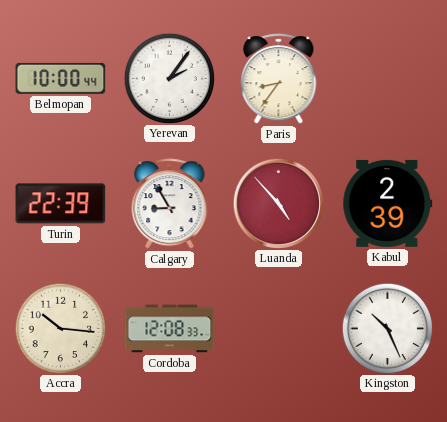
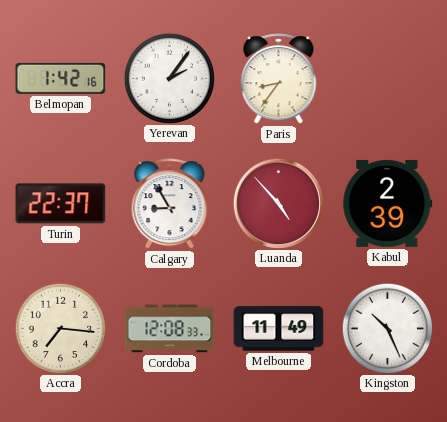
Belmopan: 10:00 -> 1:42
Turin: 22:39 -> 22:37
Accra: 10:16 -> 7:16
Melbourne: none -> 11:49
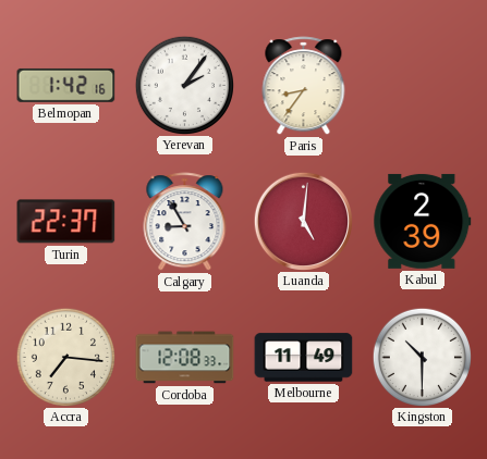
Luanda: 4:53 -> 5:01
Kingston: 10:26 -> 10:30
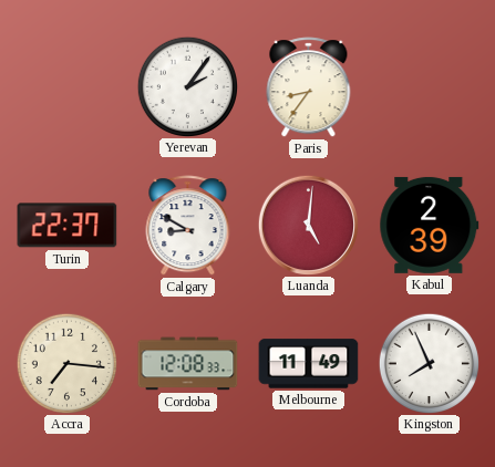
Belmopan: 1:42 -> none
Calgary: 8:55 -> 8:50
Kingston: 10:30 -> 7:56
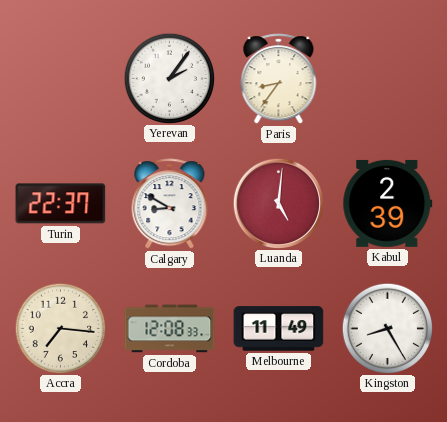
Kingston: 7:56 -> 8:25
